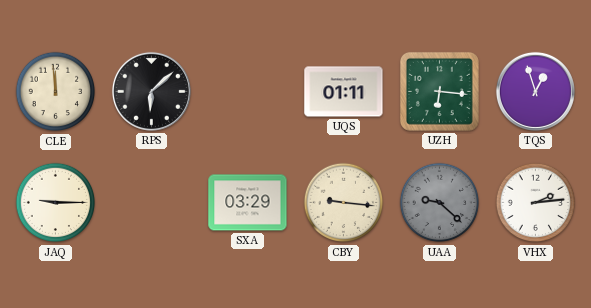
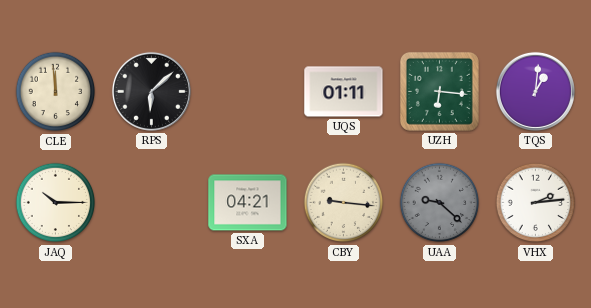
TQS: 12:57 -> 1:01
JAQ: 9:15 -> 10:15
SXA: 03:29 -> 04:21
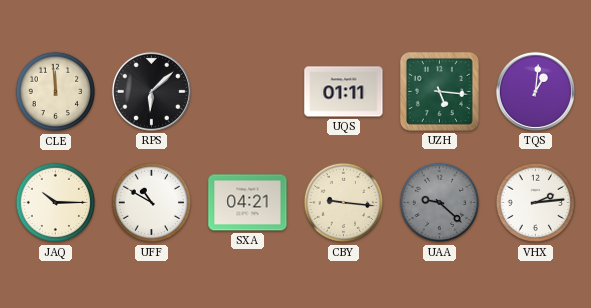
UZH: 6:16 -> 5:16
UFF: none -> 10:50
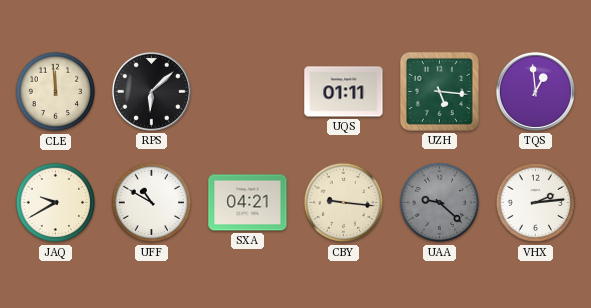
TQS: 1:01 -> 12:59
JAQ: 10:15 -> 9:40
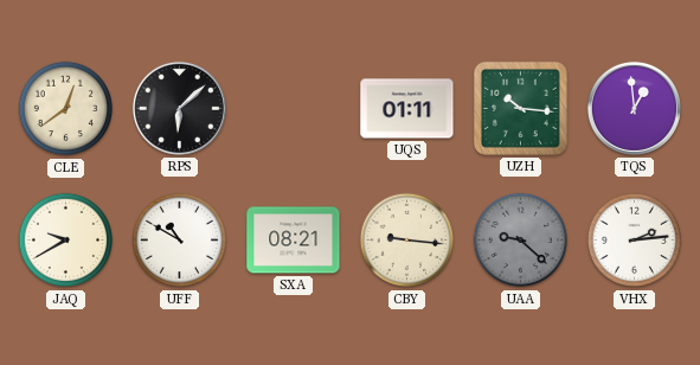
CLE: 11:59 -> 12:39
UZH: 5:16 -> 10:16
SXA: 04:21 -> 08:21
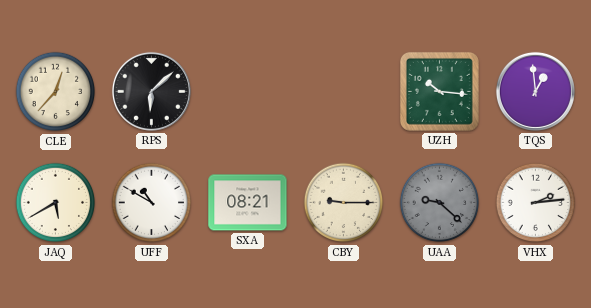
CLE: 12:39 -> 12:37
UQS: 01:11 -> none
JAQ: 9:40 -> 5:40
CBY: 9:16 -> 9:15
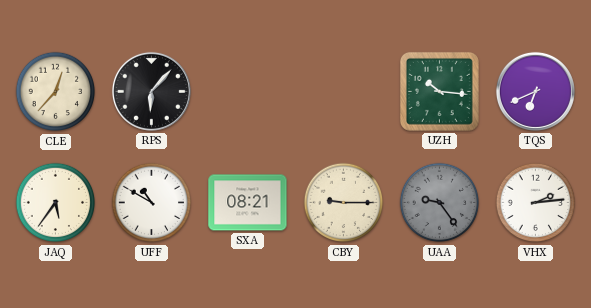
RPS: 6:08 -> 6:07
TQS: 12:59 -> 6:41
JAQ: 5:40 -> 5:36
UAA: 9:22 -> 9:24
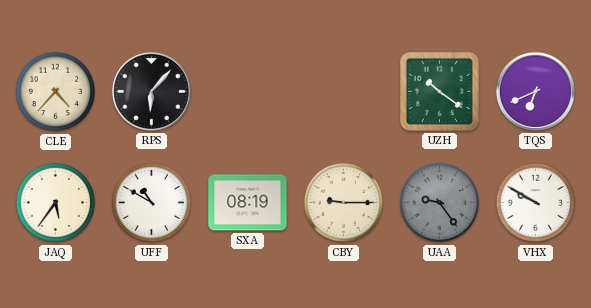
CLE: 12:37 -> 4:37
UZH: 10:16 -> 10:21
SXA: 08:21 -> 08:19
VHX: 2:14 -> 9:50
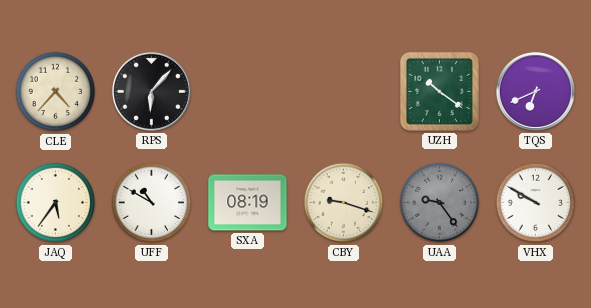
CBY: 9:15 -> 9:18
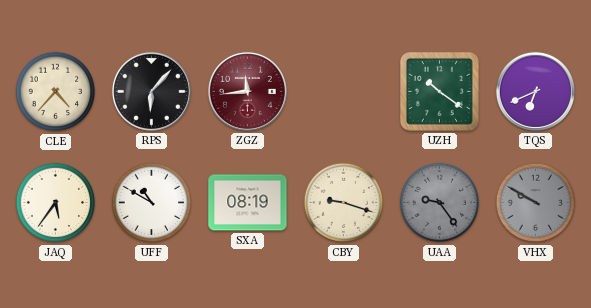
ZGZ: none -> 11:44
VHX dial: white -> grey
